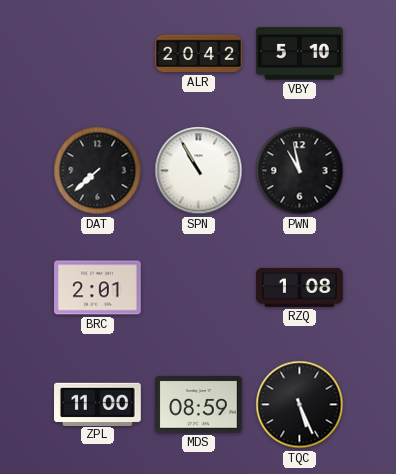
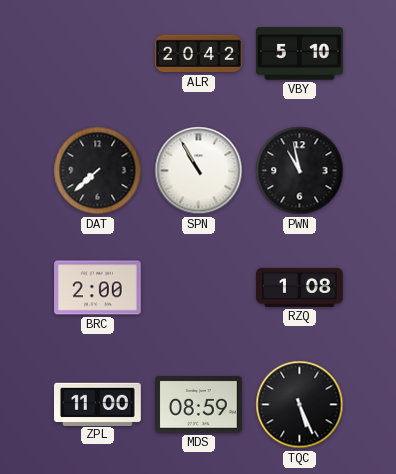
BRC: 2:01 -> 2:00
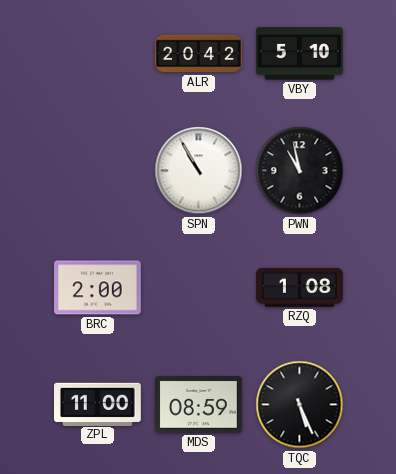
DAT: 7:38 -> none
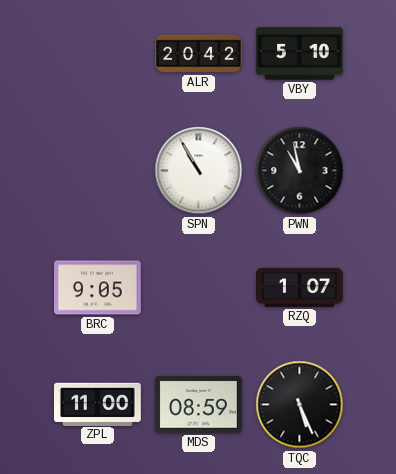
BRC: 2:00 -> 9:05
RZQ: 1:08 -> 1:07
